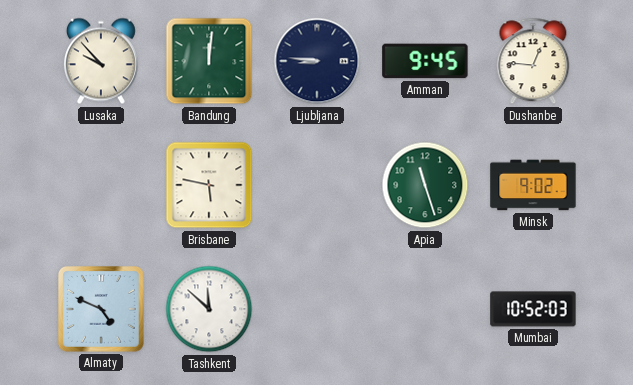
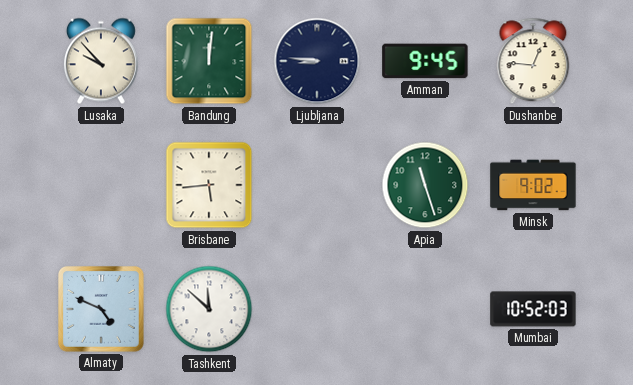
Brisbane: 5:47 -> 5:44
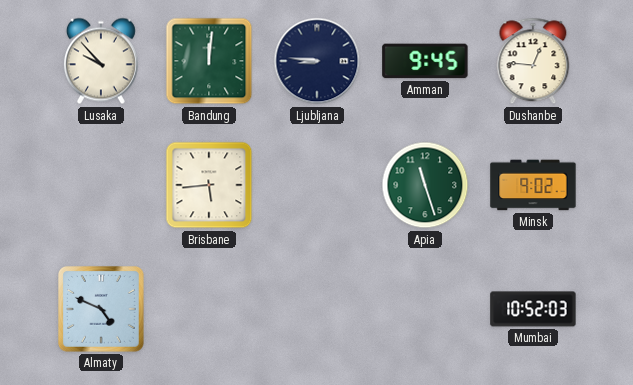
Tashkent: 11:52 -> none
